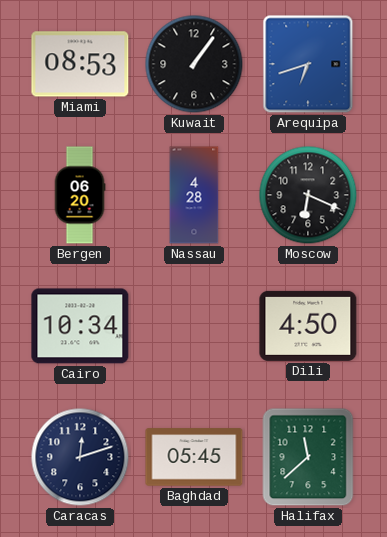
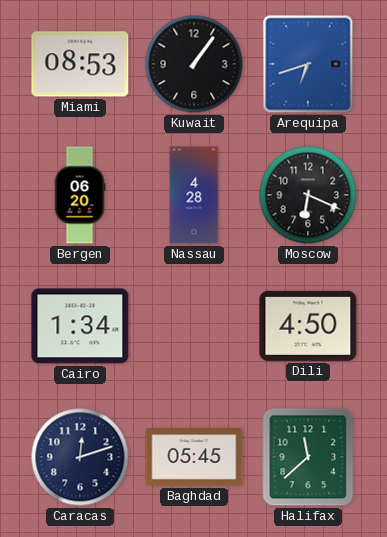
Cairo: 10:34 -> 1:34
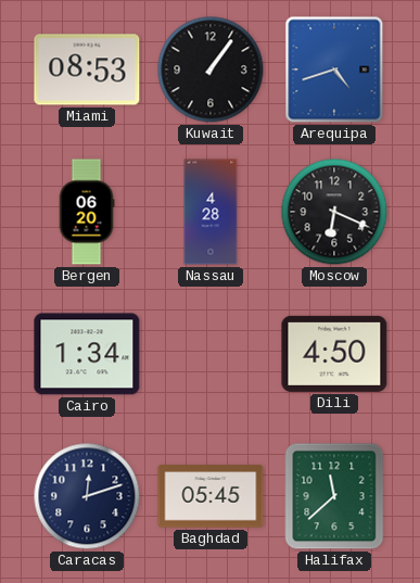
Arequipa: 6:42 -> 4:42
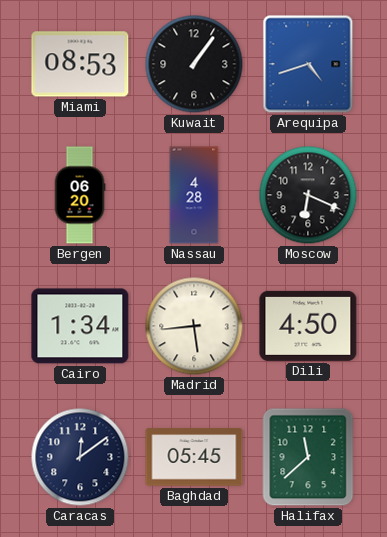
Madrid: none -> 5:44
Caracas: 12:12 -> 12:09
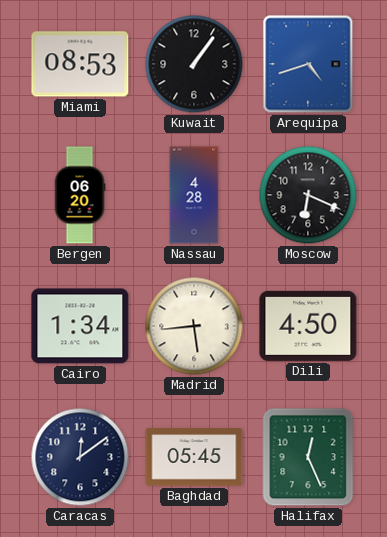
Halifax: 11:38 -> 12:26
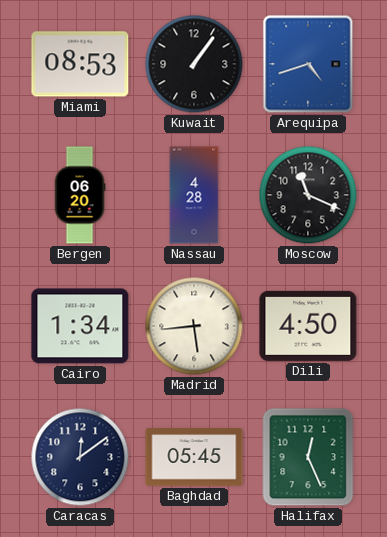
Moscow: 6:19 -> 11:19
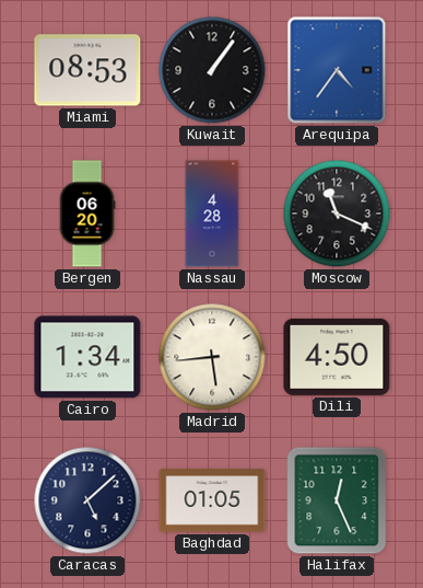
Arequipa: 4:42 -> 4:36
Caracas: 12:09 -> 5:08
Baghdad: 05:45 -> 01:05
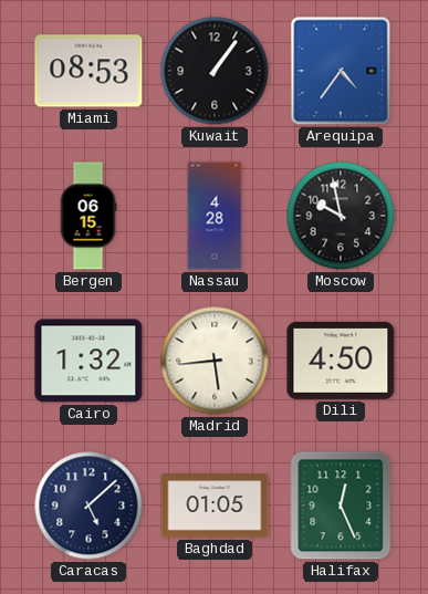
Bergen: 06:20 -> 06:15
Moscow: 11:19 -> 9:58
Cairo: 1:34 -> 1:32
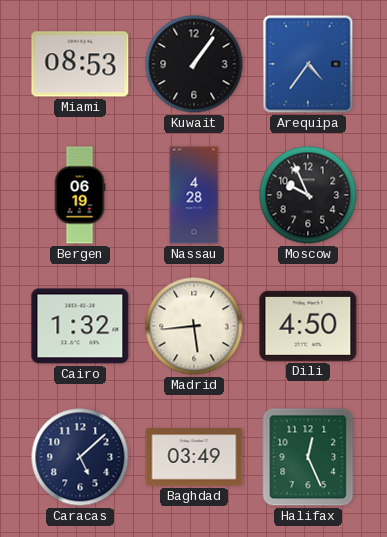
Bergen: 06:15 -> 06:19
Moscow: 9:58 -> 9:56
Baghdad: 01:05 -> 03:49
